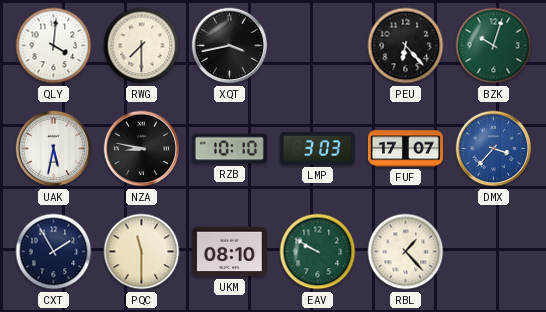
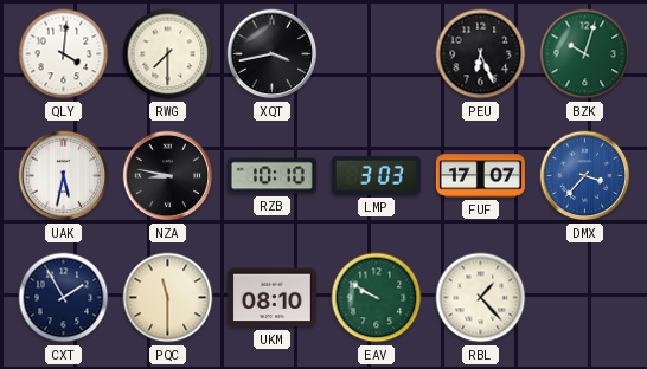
PEU: 6:23 -> 6:26
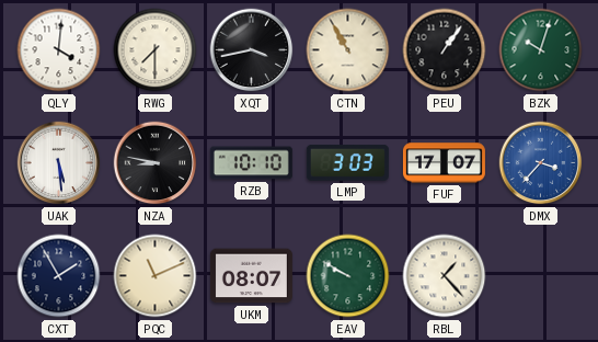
CTN: none -> 10:55
PEU: 6:26 -> 1:06
UAK: 5:32 -> 5:29
PQC: 11:30 -> 11:11
UKM: 08:10 -> 08:07
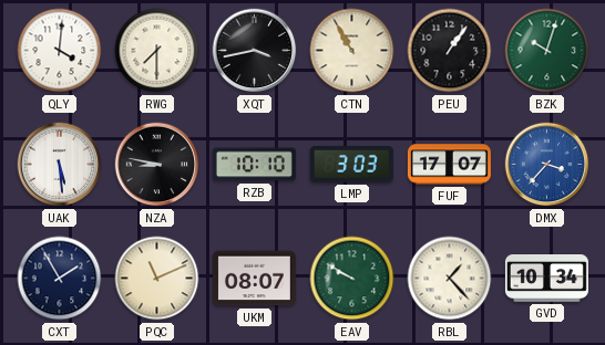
GVD: none -> 10:34
